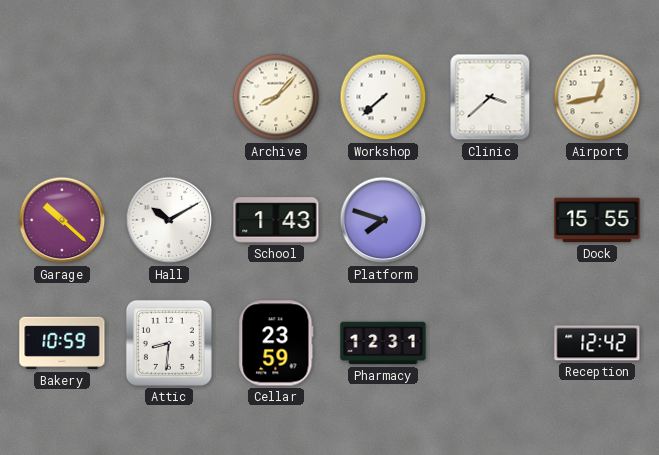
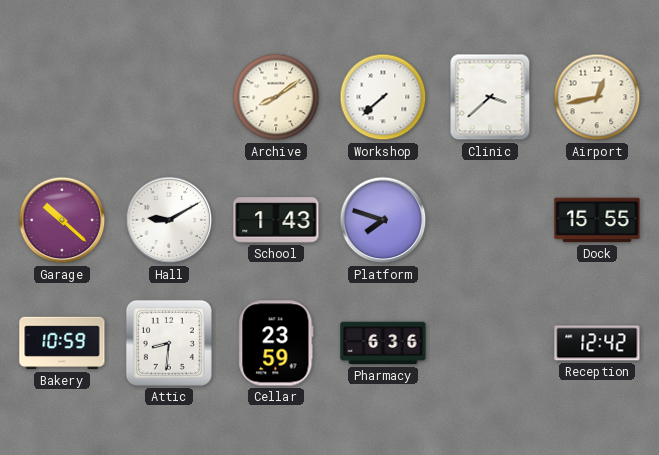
Archive: 8:07 -> 8:09
Hall: 10:10 -> 9:10
Pharmacy: 12:31 -> 6:36
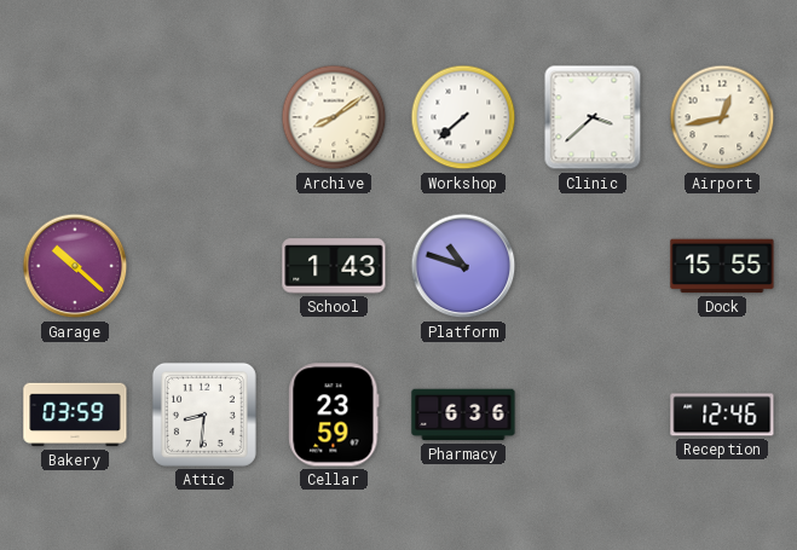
Hall: 9:10 -> none
Platform: 7:48 -> 10:48
Bakery: 10:59 -> 03:59
Reception: 12:42 -> 12:46
